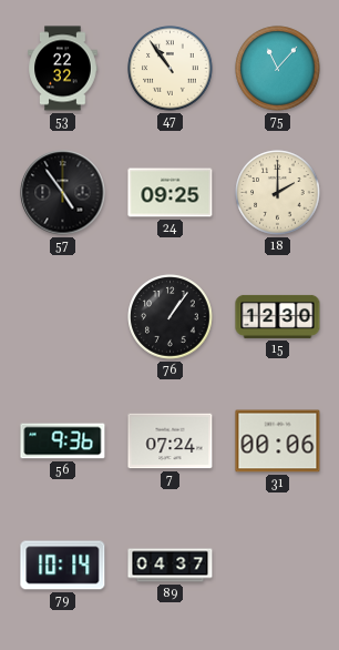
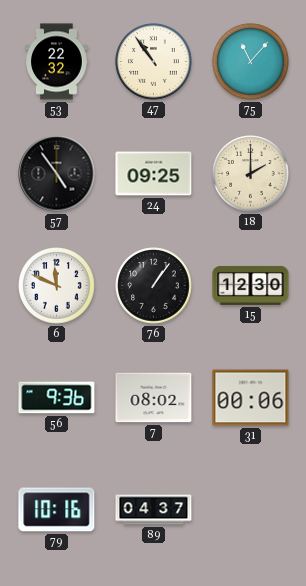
6: none -> 11:49
7: 07:24 -> 08:02
79: 10:14 -> 10:16
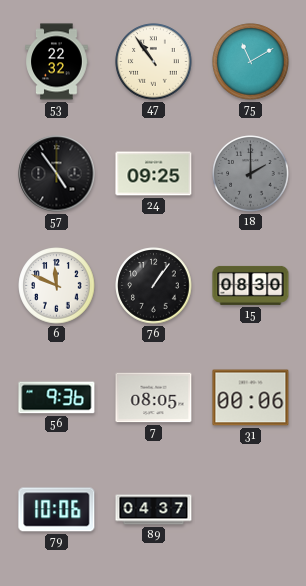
75: 11:07 -> 11:10
18 dial: cream -> grey
15: 12:30 -> 08:30
7: 08:02 -> 08:05
79: 10:16 -> 10:06
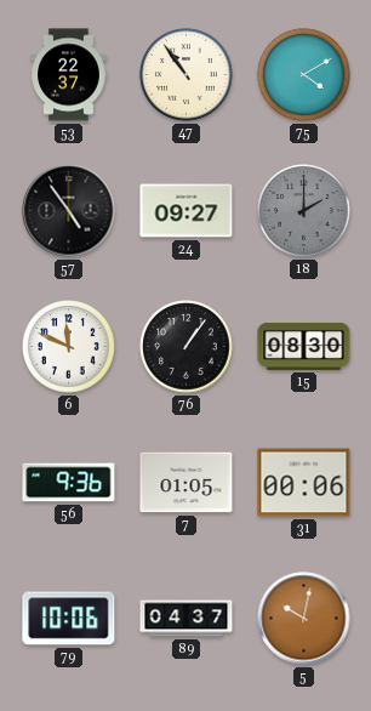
53: 22:32 -> 22:37
75: 11:10 -> 4:10
24: 09:25 -> 09:27
7: 08:05 -> 01:05
5: none -> 10:02
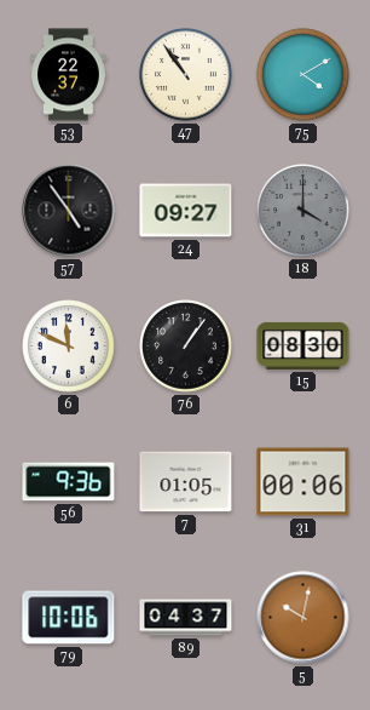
18: 2:00 -> 4:00
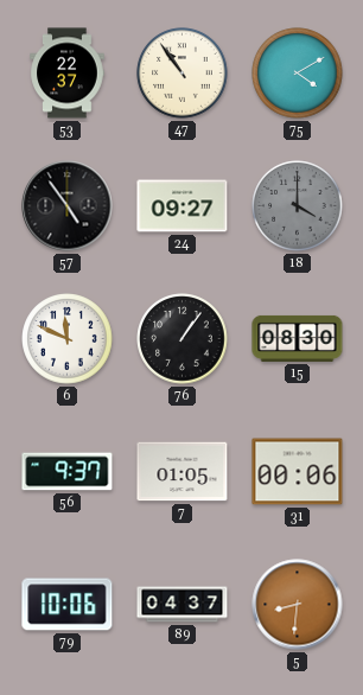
56: 9:36 -> 9:37
5: 10:02 -> 8:31
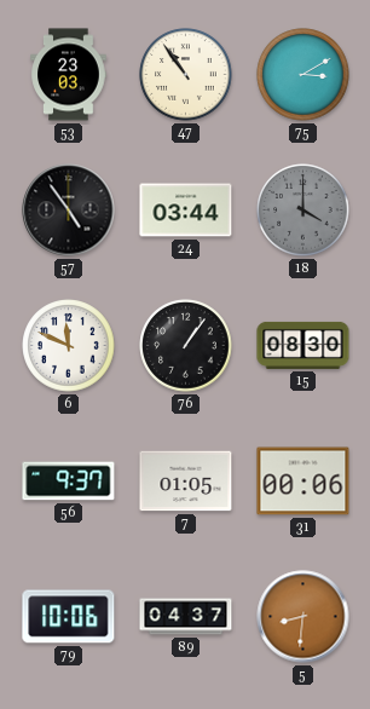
53: 22:37 -> 23:03
75: 4:10 -> 3:10
24: 09:27 -> 03:44
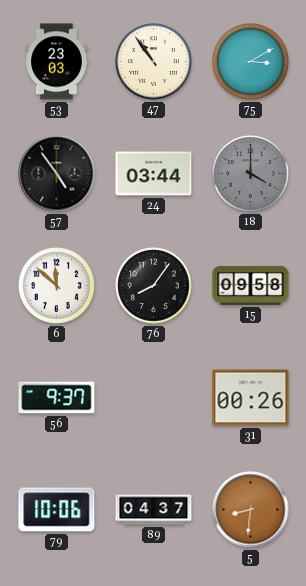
6: 11:49 -> 11:52
76: 1:06 -> 8:06
15: 08:30 -> 09:58
7: 01:05 -> none
31: 00:06 -> 00:26
